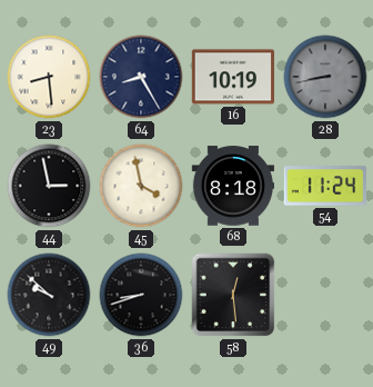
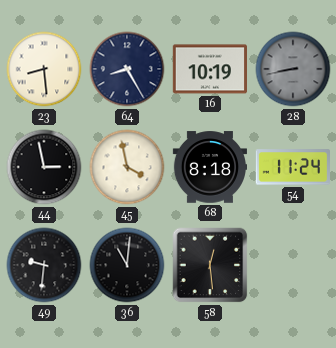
49: 9:52 -> 9:31
36: 8:42 -> 11:01
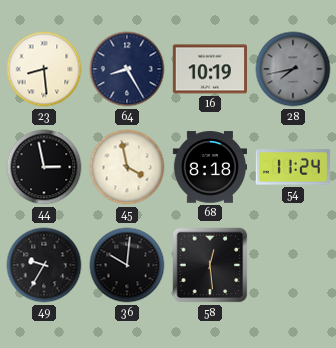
28: 8:43 -> 7:43
49: 9:31 -> 9:35
36: 11:01 -> 10:01
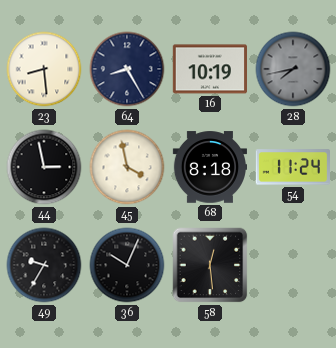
36: 10:01 -> 10:04
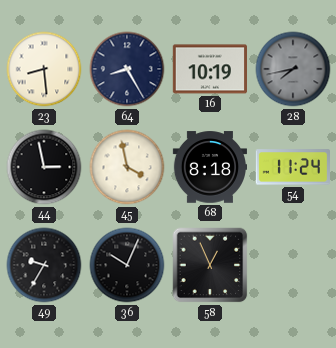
58: 12:29 -> 12:56
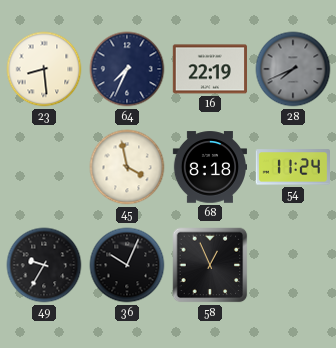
64: 8:25 -> 7:34
16: 10:19 -> 22:19
28: 7:43 -> 7:41
44: 2:58 -> none
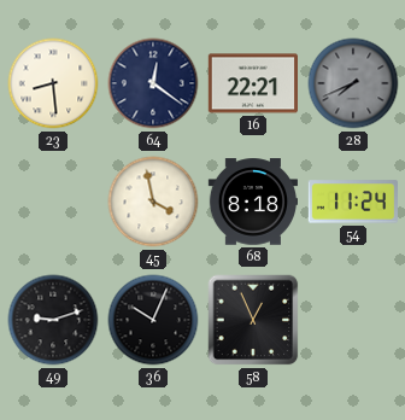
64: 7:34 -> 12:21
16: 22:19 -> 22:21
49: 9:35 -> 9:12
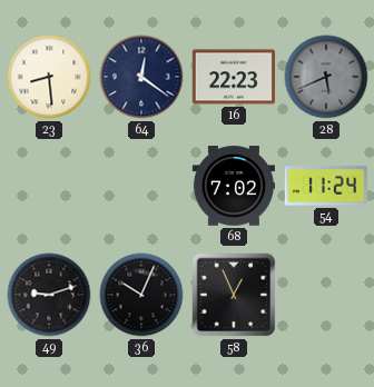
16: 22:21 -> 22:23
28: 7:41 -> 5:41
45: 3:58 -> none
68: 8:18 -> 7:02
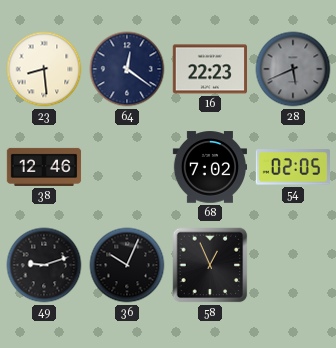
38: none -> 12:46
54: 11:24 -> 02:05
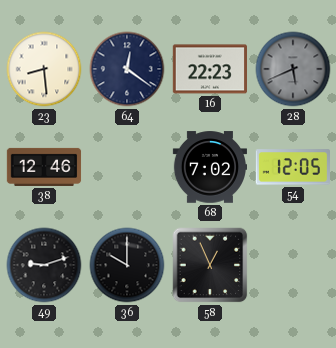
54: 02:05 -> 12:05
36: 10:04 -> 10:00
